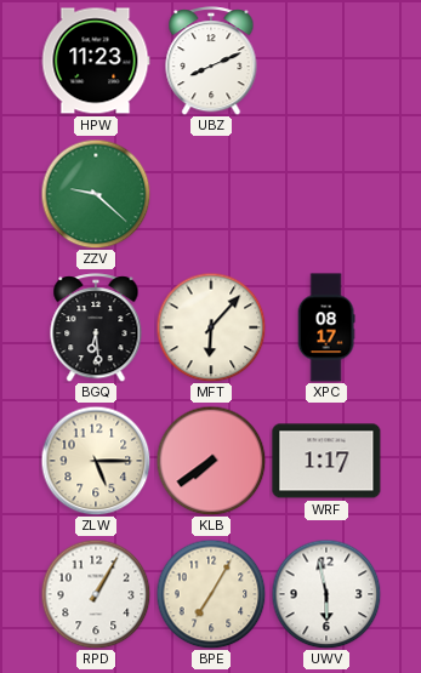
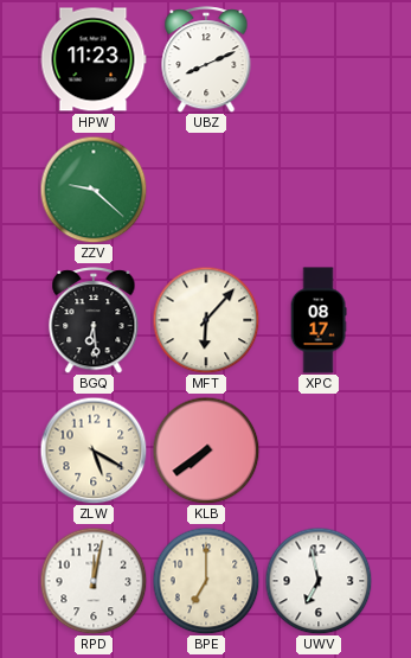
ZLW: 5:15 -> 5:20
WRF: 1:17 -> none
RPD: 1:05 -> 12:02
BPE: 7:05 -> 7:00
UWV: 5:58 -> 6:58
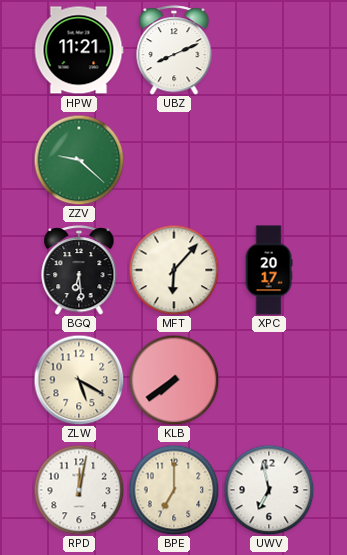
HPW: 11:23 -> 11:21
XPC: 08:17 -> 20:17
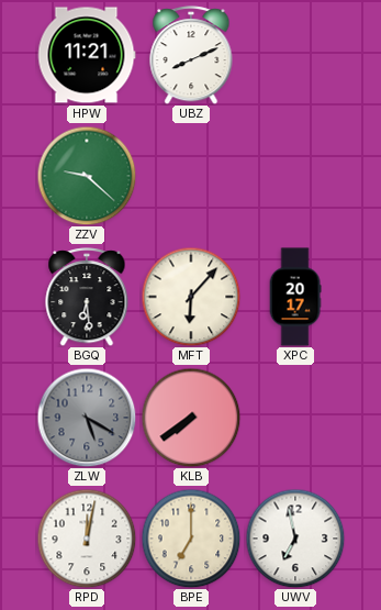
ZLW dial: cream -> grey
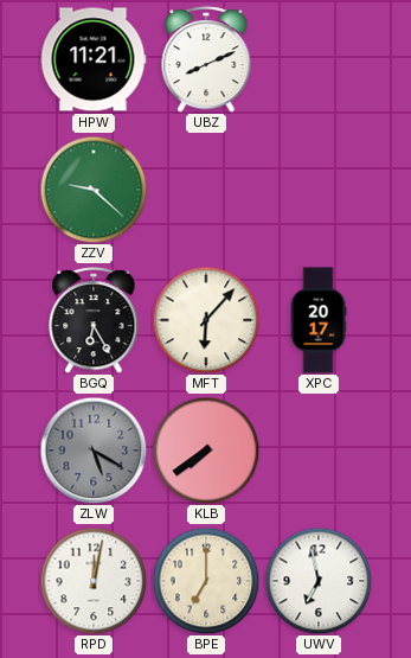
BGQ: 6:29 -> 6:25
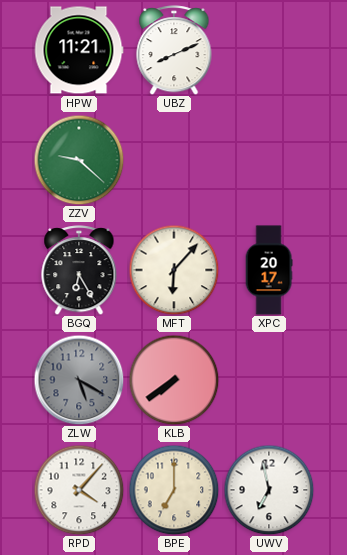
RPD: 12:02 -> 4:07
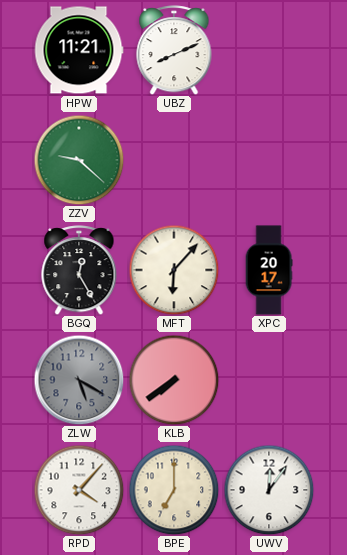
BGQ: 6:25 -> 12:25
UWV: 6:58 -> 12:06
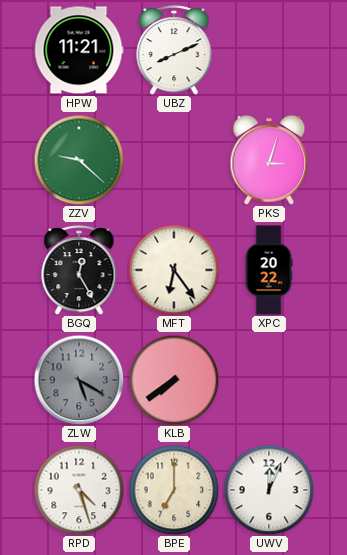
PKS: none -> 3:03
MFT: 6:07 -> 6:24
XPC: 20:17 -> 20:22
RPD: 4:07 -> 4:27
UWV: 12:06 -> 12:04
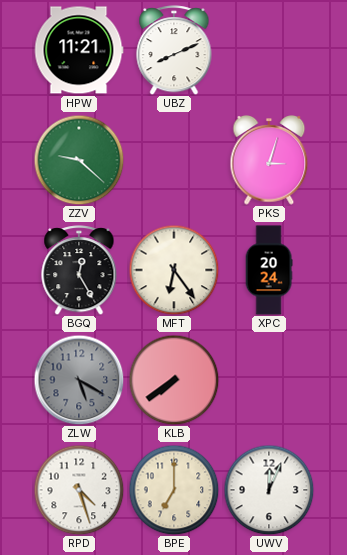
XPC: 20:22 -> 20:24
